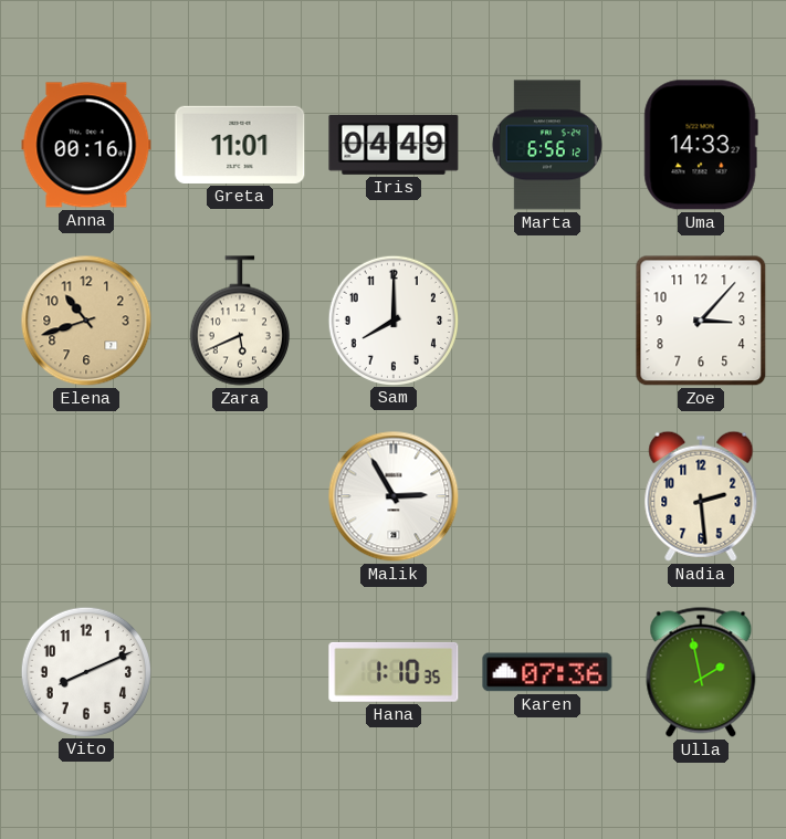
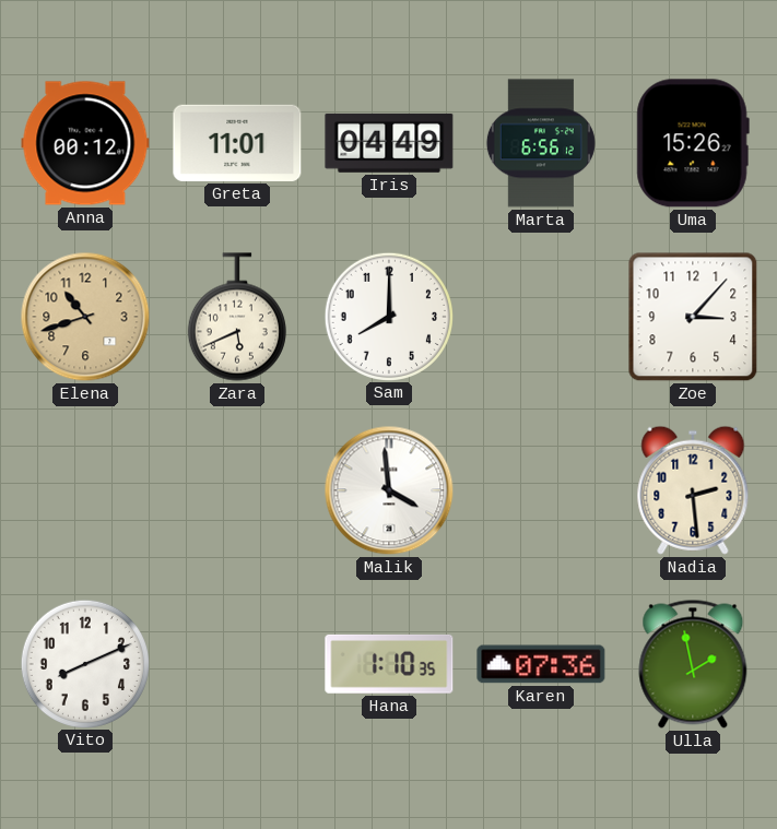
Anna: 00:16 -> 00:12
Uma: 14:33 -> 15:26
Malik: 2:55 -> 3:59
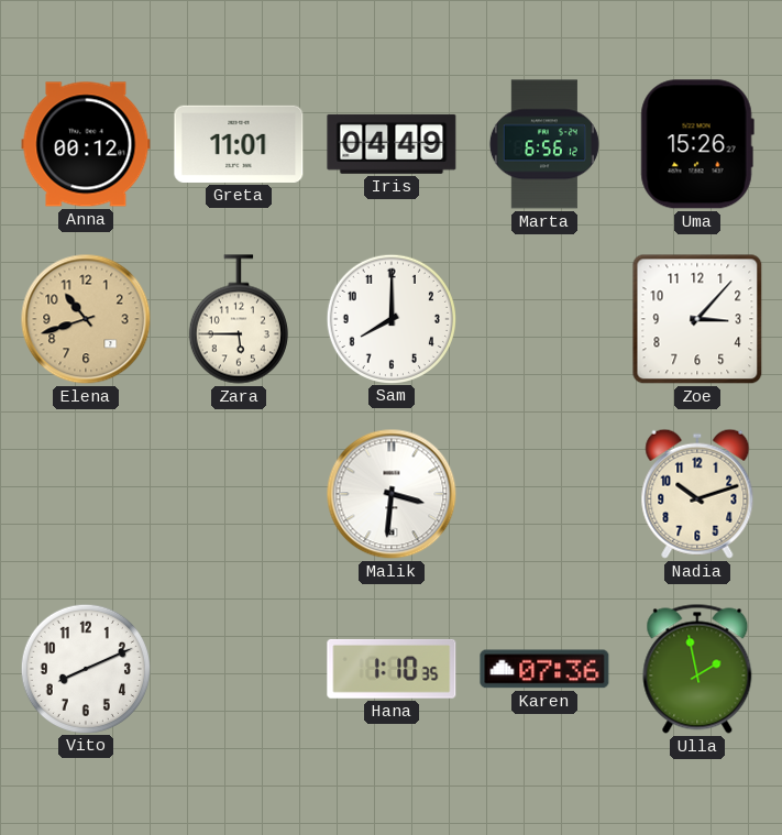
Zara: 5:41 -> 5:45
Malik: 3:59 -> 3:31
Nadia: 2:29 -> 10:12
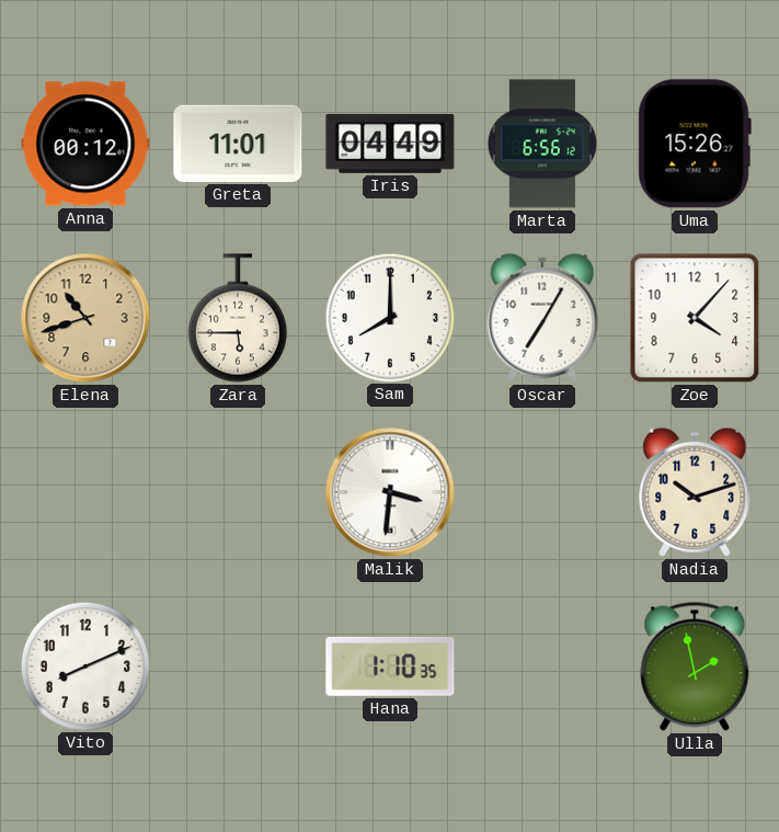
Oscar: none -> 7:05
Zoe: 3:07 -> 4:07
Karen: 07:36 -> none
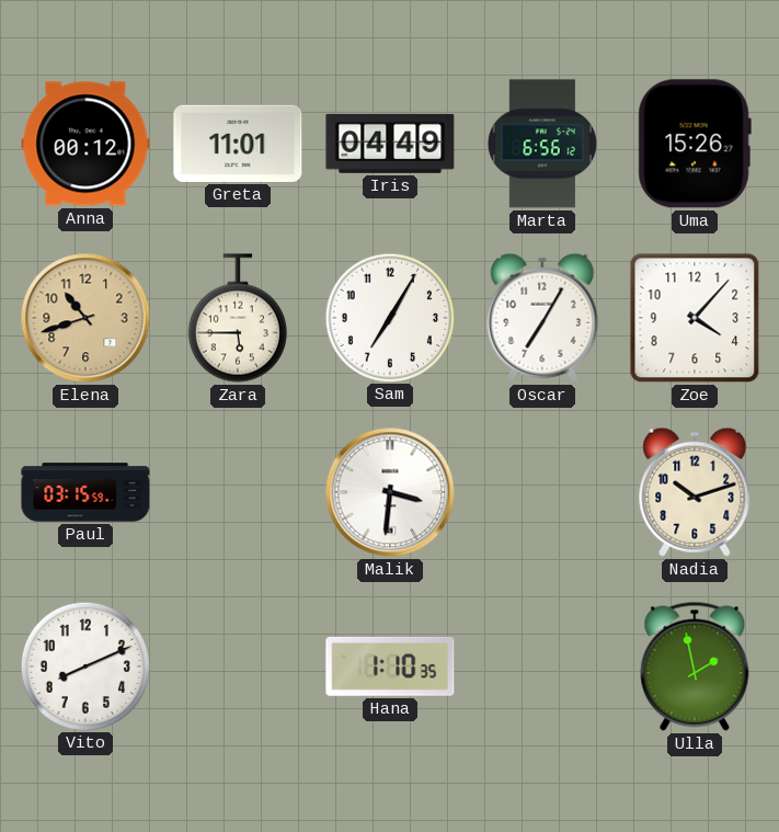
Sam: 8:00 -> 7:05
Paul: none -> 03:15
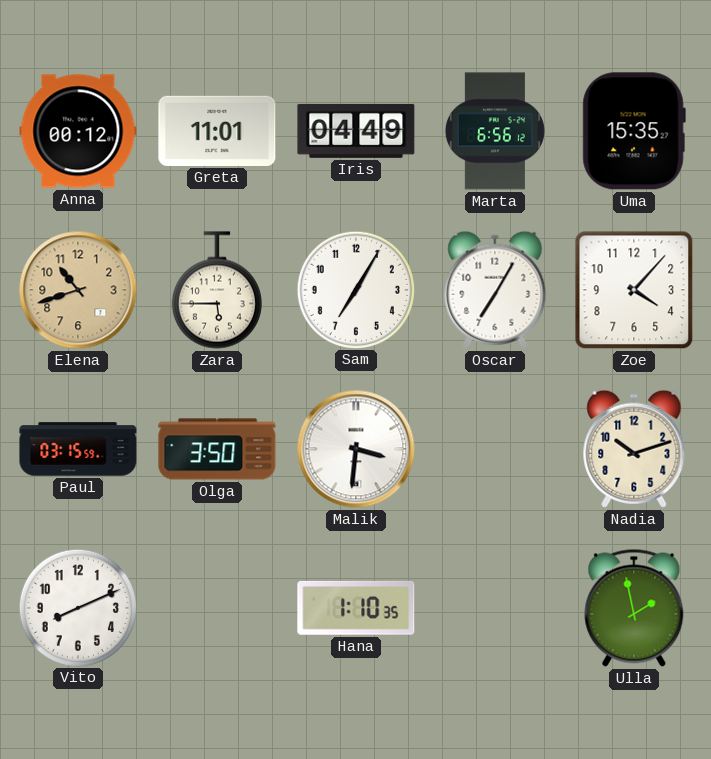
Uma: 15:26 -> 15:35
Olga: none -> 3:50
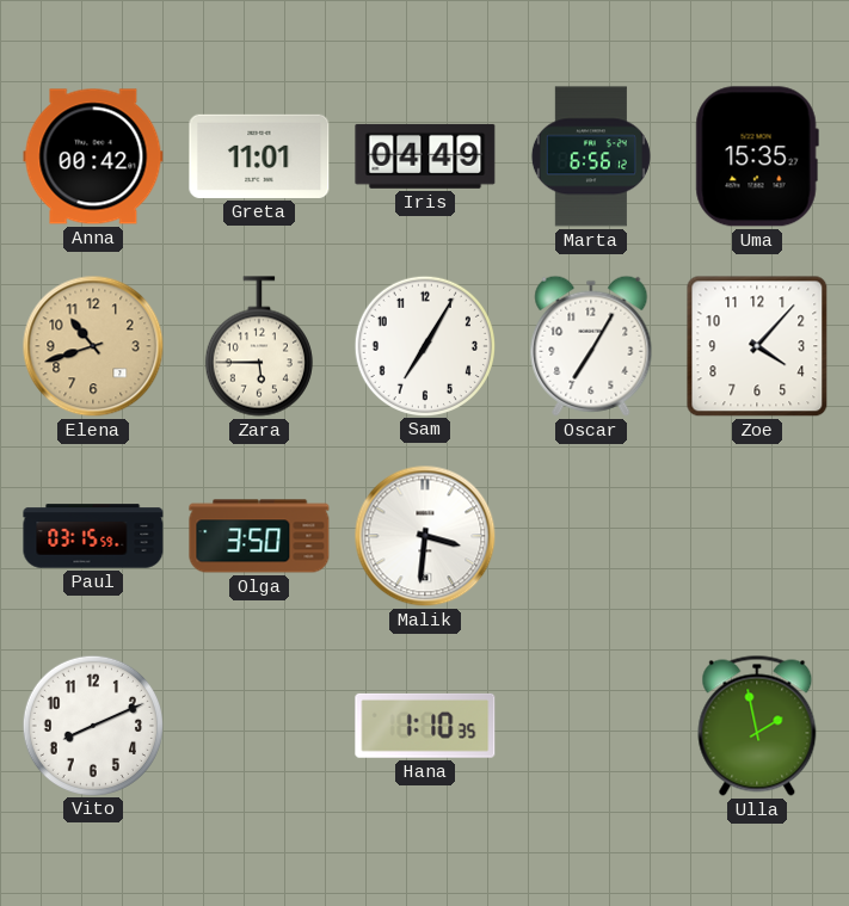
Anna: 00:12 -> 00:42
Nadia: 10:12 -> none
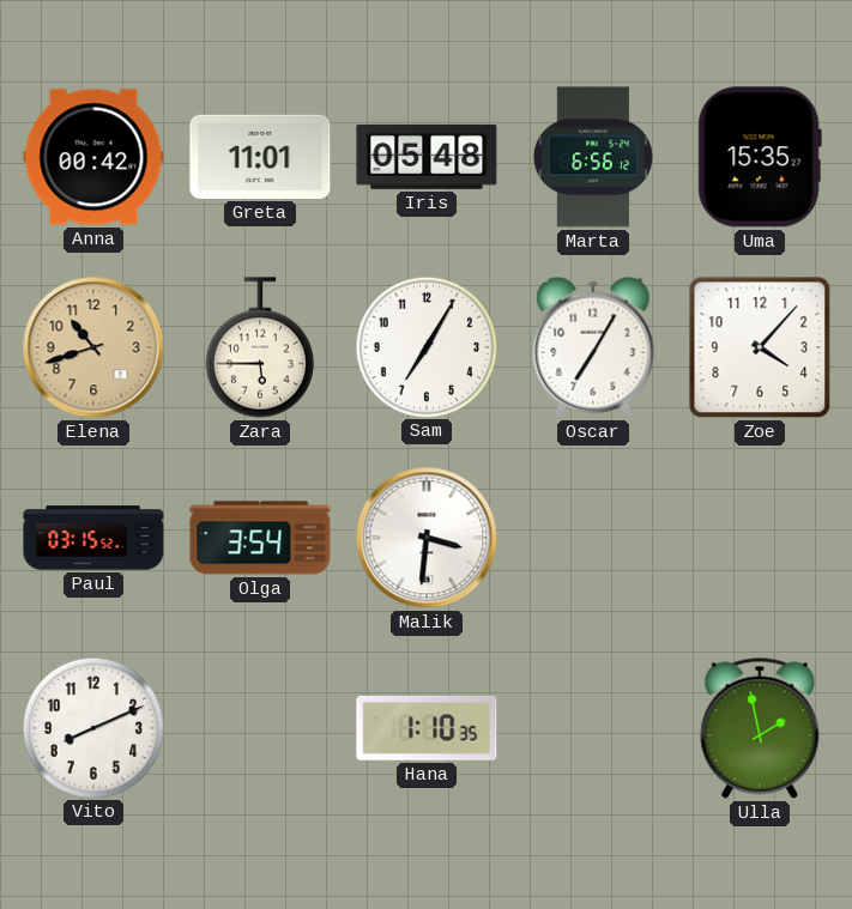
Iris: 04:49 -> 05:48
Paul: 03:15:59 -> 03:15:52
Olga: 3:50 -> 3:54
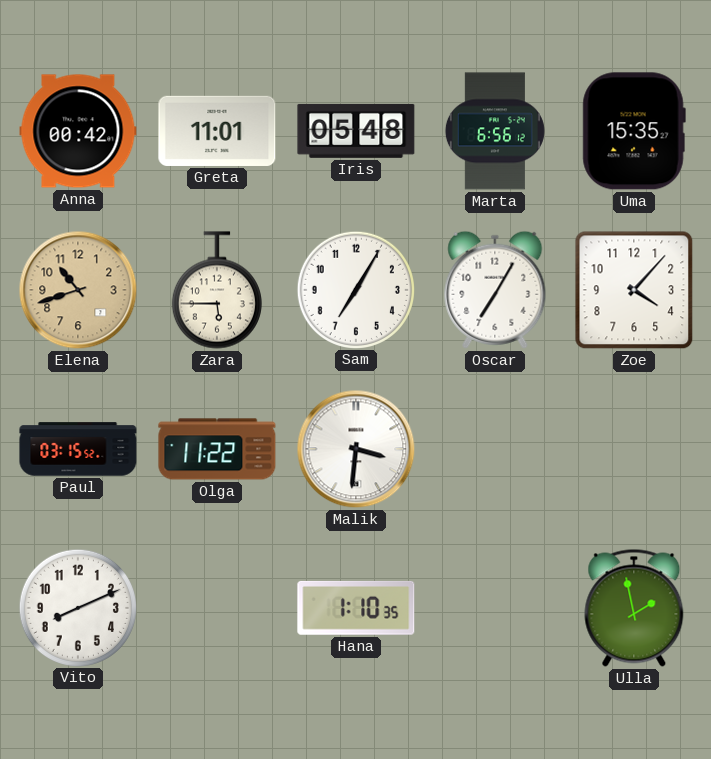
Olga: 3:54 -> 11:22
